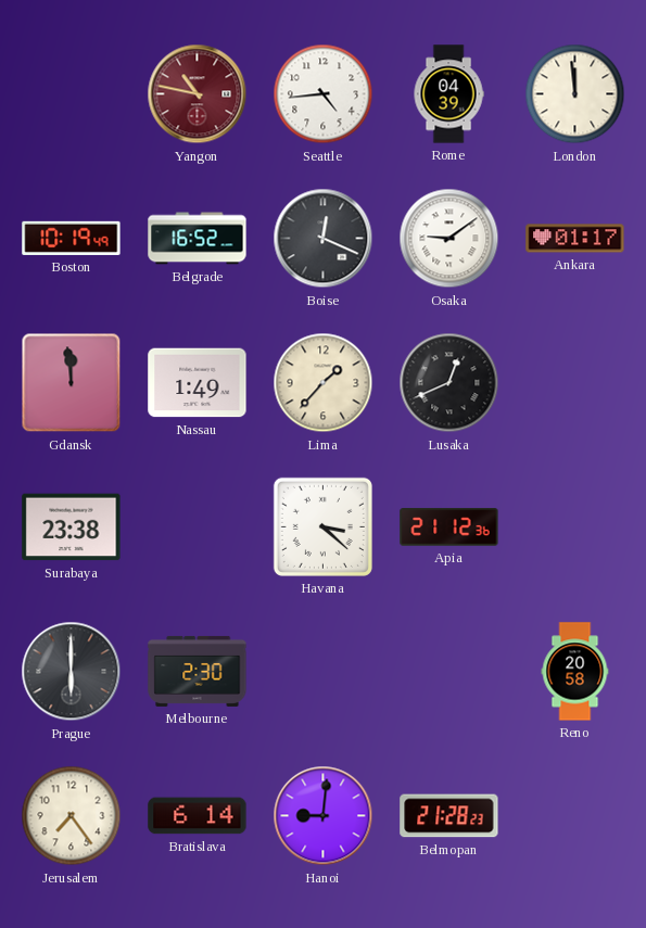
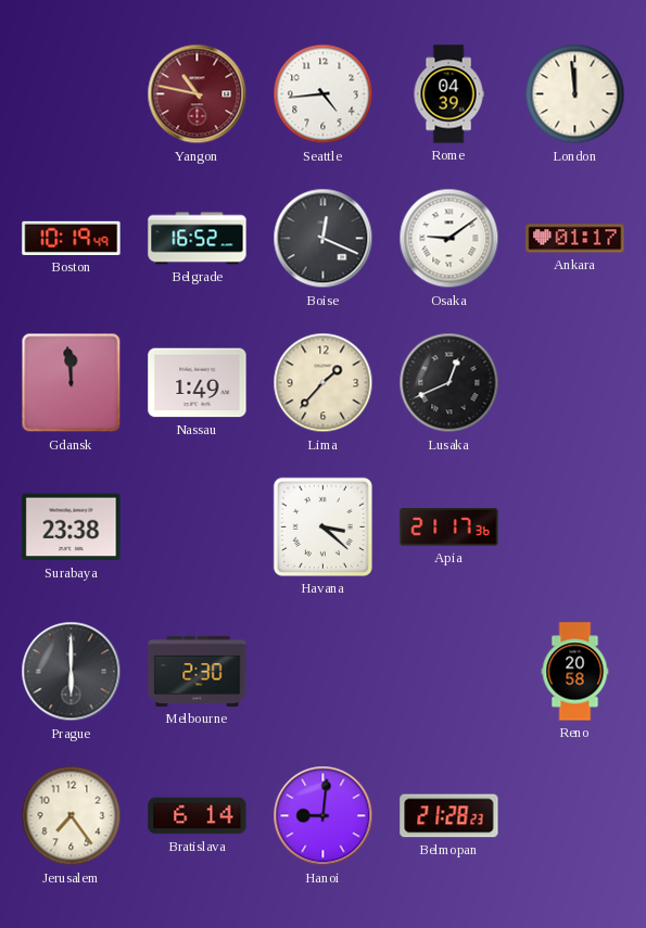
Apia: 21:12 -> 21:17
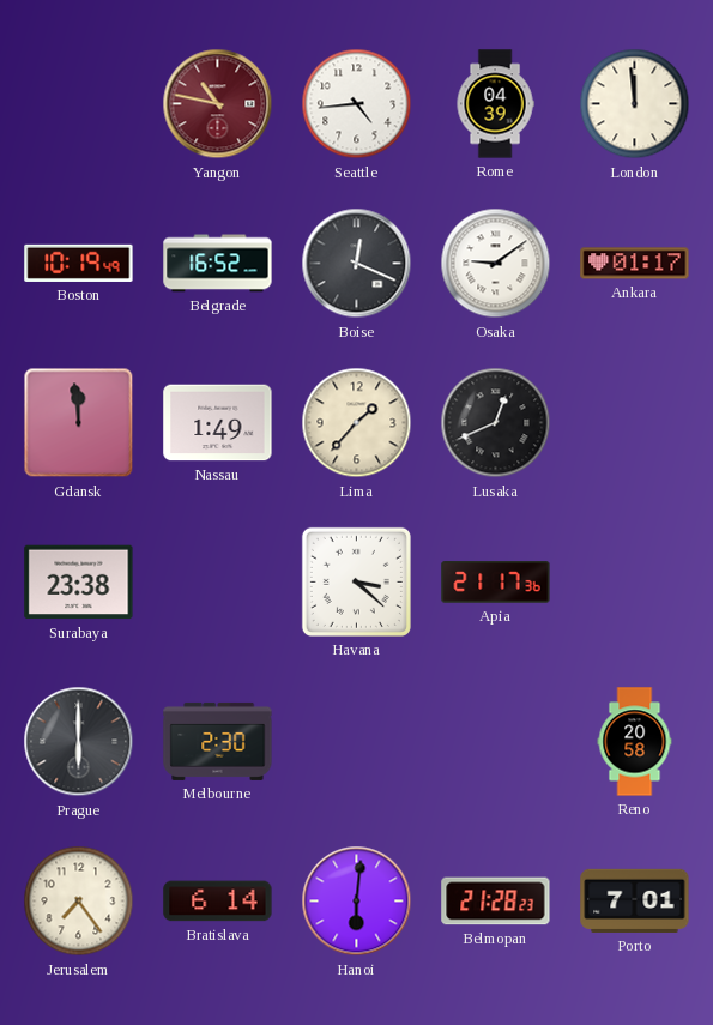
Hanoi: 9:01 -> 6:01
Porto: none -> 7:01
